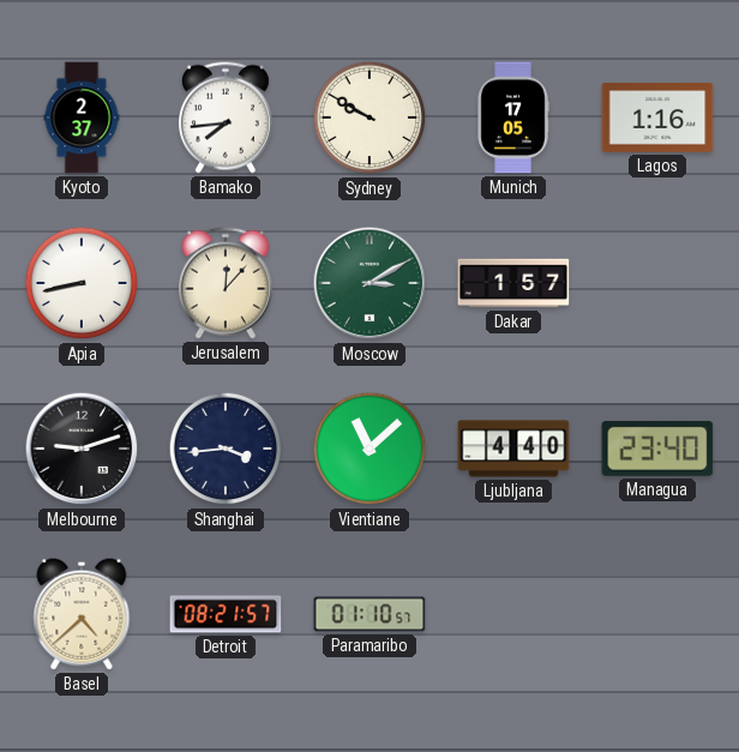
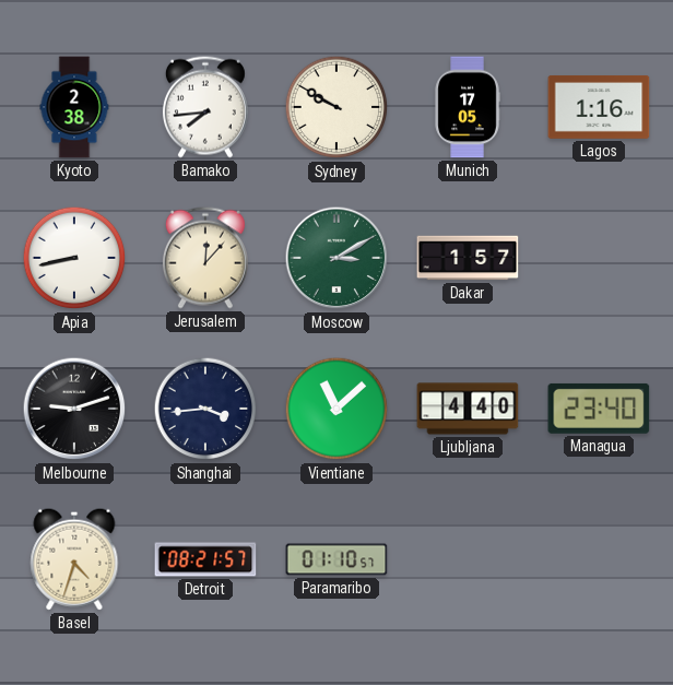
Kyoto: 2:37 -> 2:38
Basel: 4:38 -> 4:33
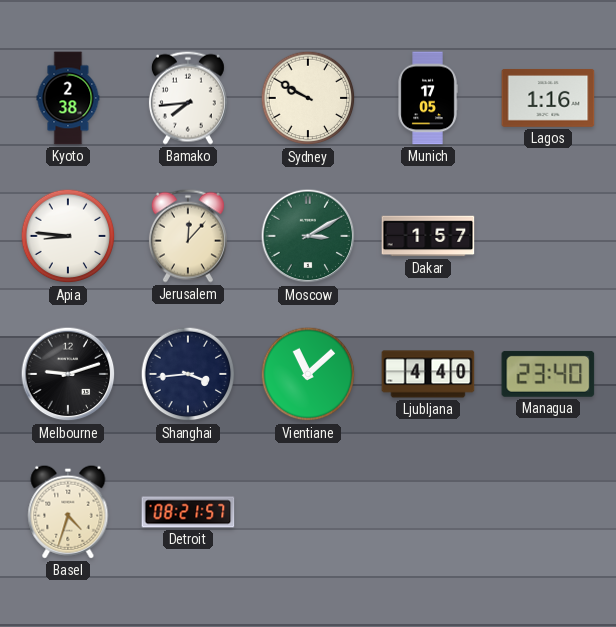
Apia: 8:43 -> 8:46
Paramaribo: 01:10 -> none
